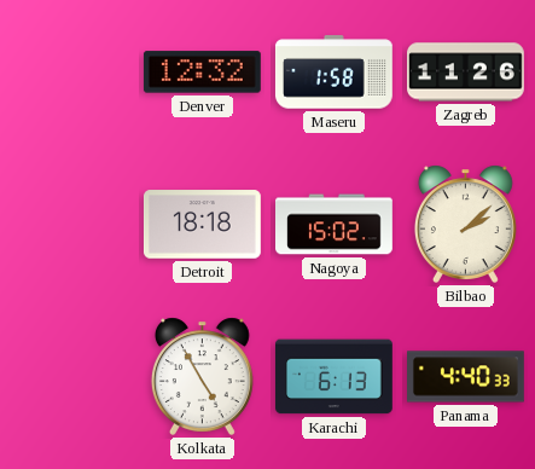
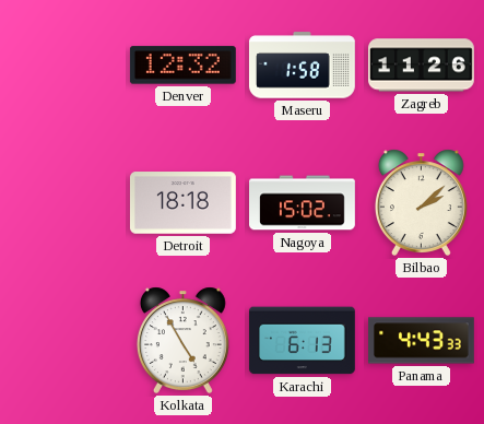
Panama: 4:40 -> 4:43
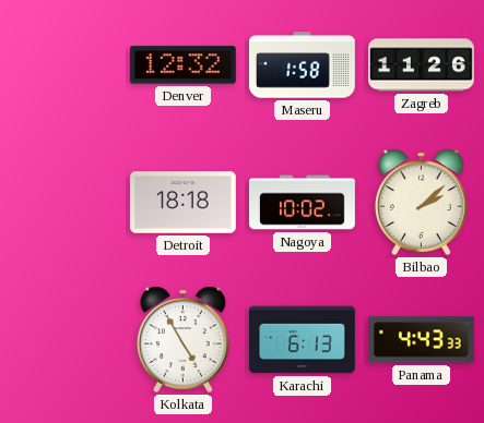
Nagoya: 15:02 -> 10:02
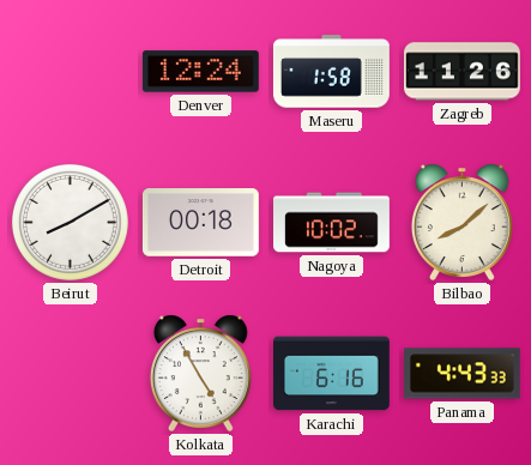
Denver: 12:32 -> 12:24
Beirut: none -> 8:10
Detroit: 18:18 -> 00:18
Bilbao: 2:08 -> 8:08
Karachi: 6:13 -> 6:16
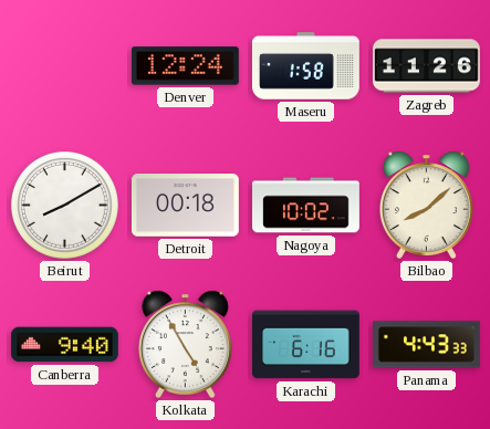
Canberra: none -> 9:40
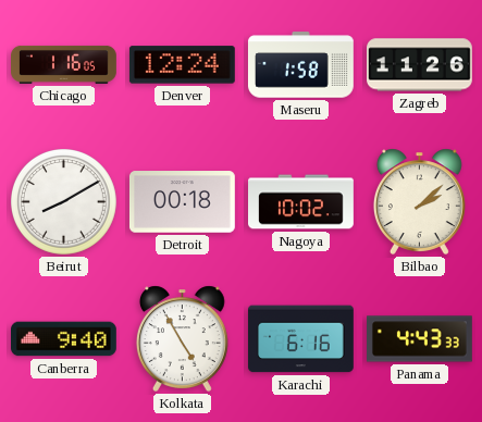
Chicago: none -> 1:16
Bilbao: 8:08 -> 2:08
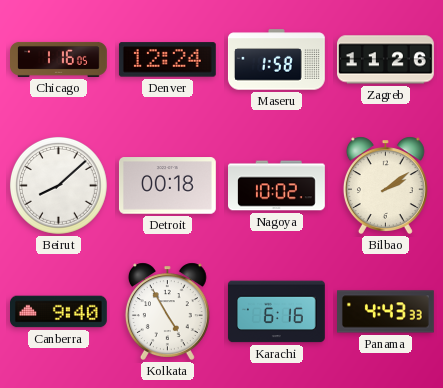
Beirut: 8:10 -> 8:08
Bilbao: 2:08 -> 2:09
